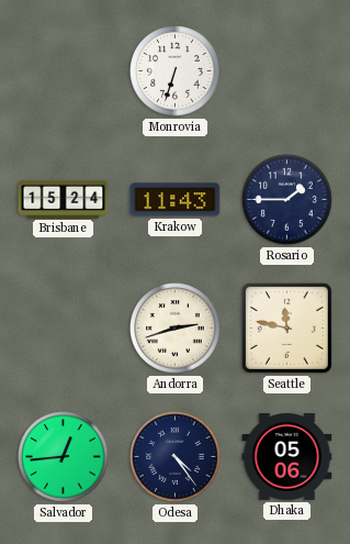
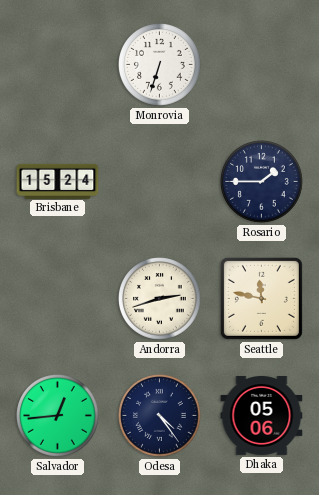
Krakow: 11:43 -> none
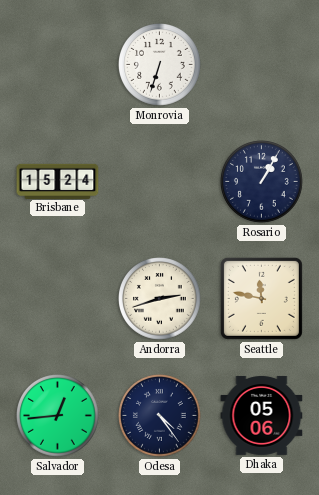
Rosario: 1:45 -> 1:05
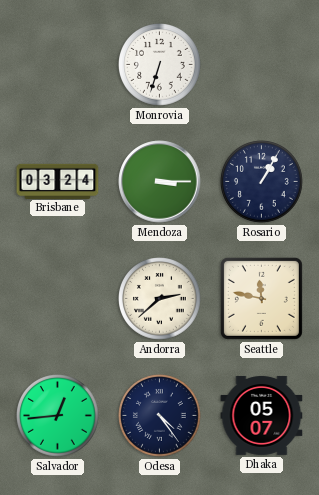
Brisbane: 15:24 -> 03:24
Mendoza: none -> 3:15
Andorra: 2:42 -> 2:38
Dhaka: 05:06 -> 05:07
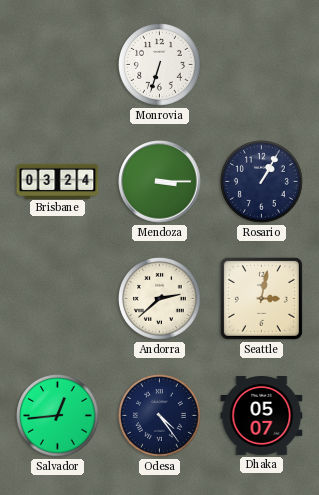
Seattle: 11:47 -> 3:02
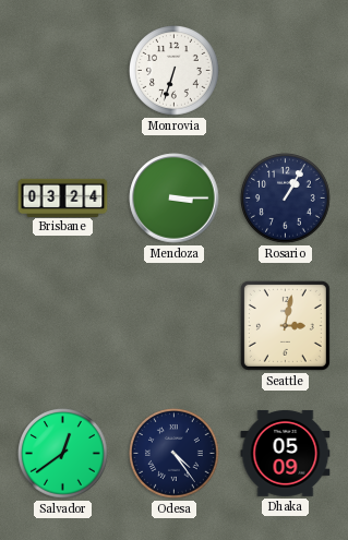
Andorra: 2:38 -> none
Salvador: 12:44 -> 12:39
Dhaka: 05:07 -> 05:09
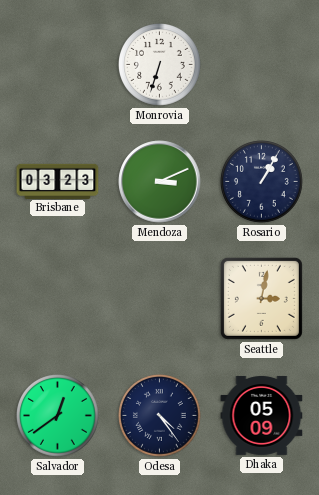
Brisbane: 03:24 -> 03:23
Mendoza: 3:15 -> 3:11
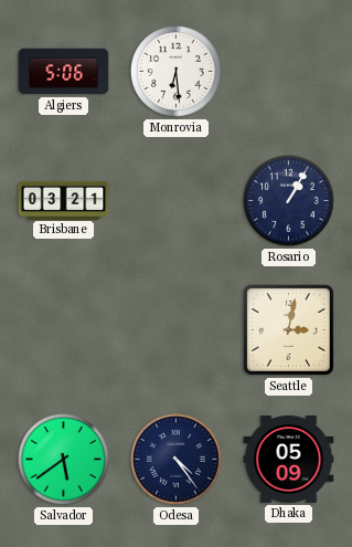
Algiers: none -> 5:06
Monrovia: 6:33 -> 6:29
Brisbane: 03:23 -> 03:21
Mendoza: 3:11 -> none
Salvador: 12:39 -> 5:39
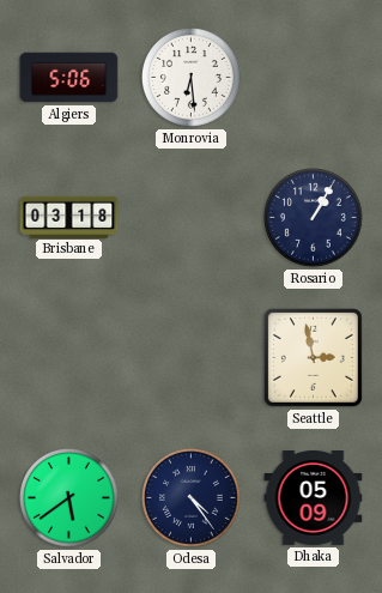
Brisbane: 03:21 -> 03:18
Seattle: 3:02 -> 2:58
